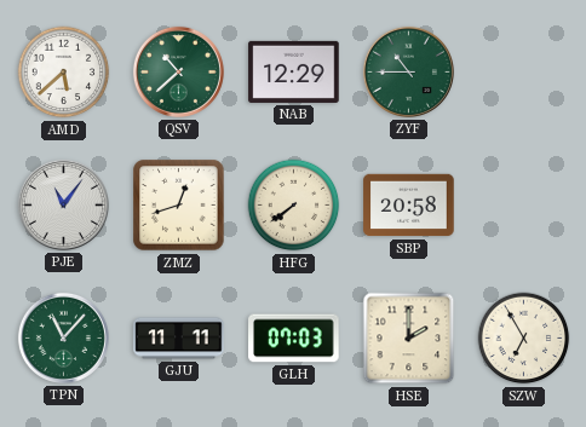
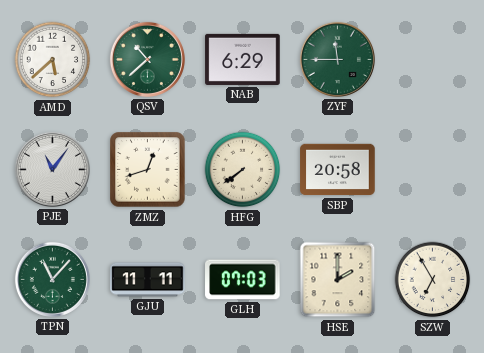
NAB: 12:29 -> 6:29
ZYF: 10:45 -> 11:45
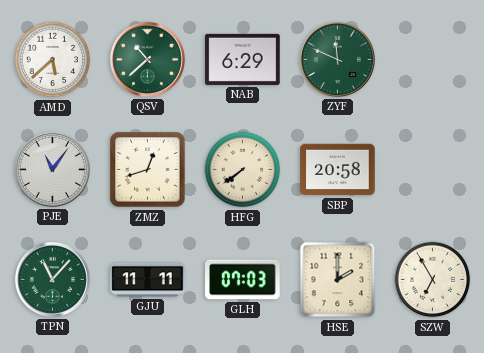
ZYF: 11:45 -> 11:49
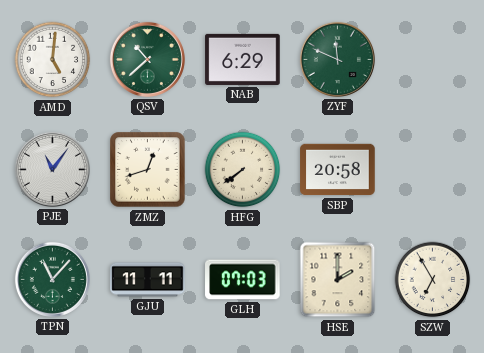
AMD: 5:38 -> 5:01
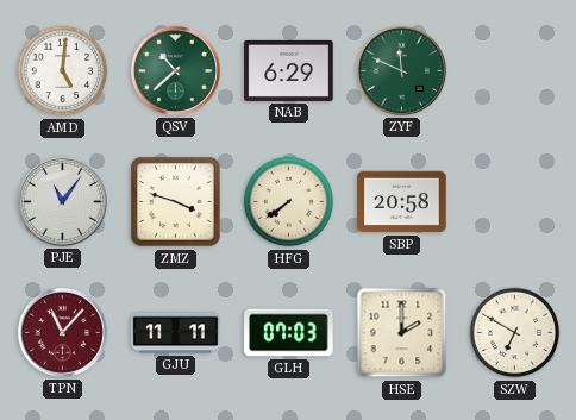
ZMZ: 12:42 -> 3:48
TPN dial: green -> burgundy
SZW: 6:55 -> 6:50
